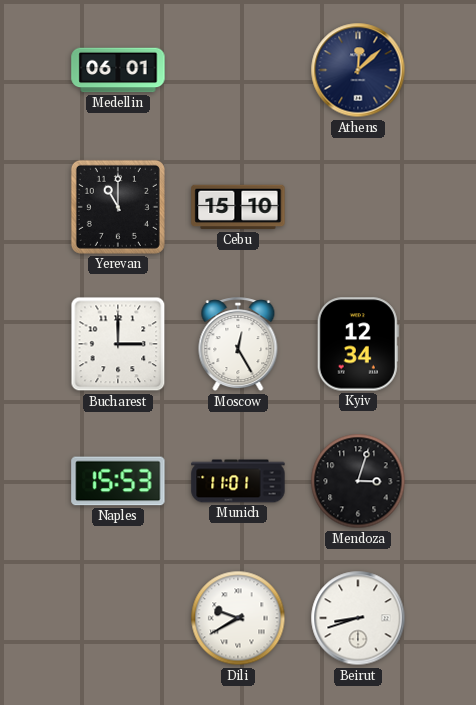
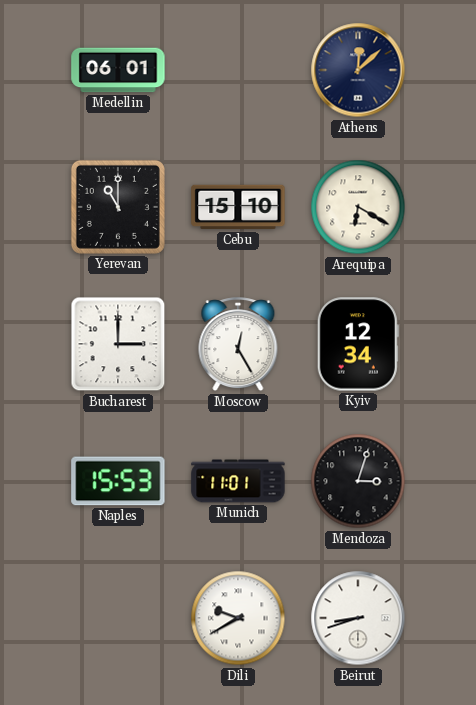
Arequipa: none -> 6:20
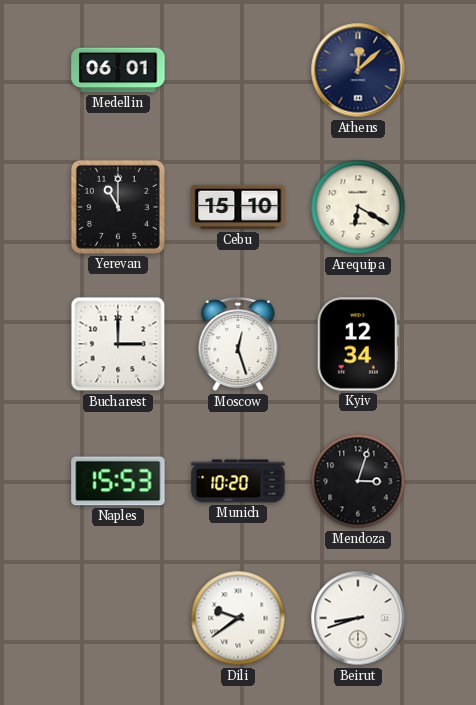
Moscow: 12:25 -> 12:27
Munich: 11:01 -> 10:20
Dili: 9:40 -> 9:39
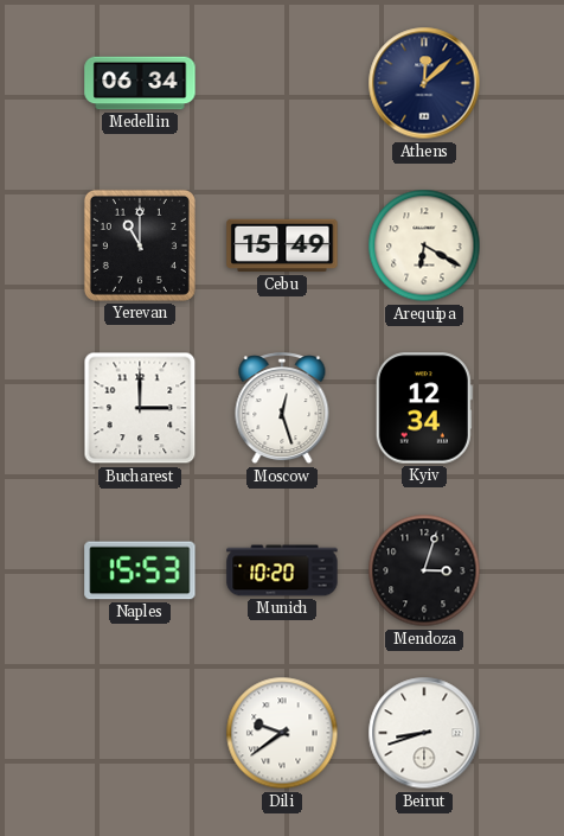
Medellin: 06:01 -> 06:34
Cebu: 15:10 -> 15:49
